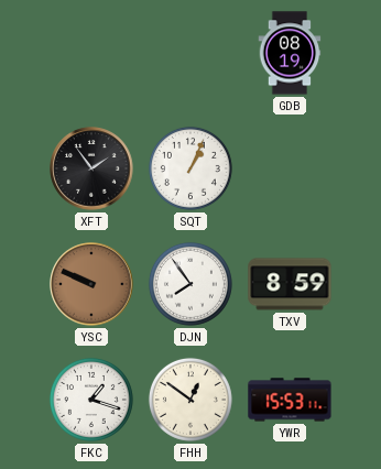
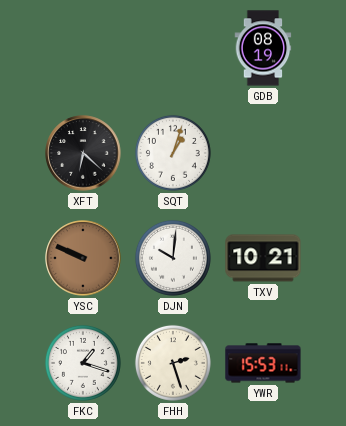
XFT: 1:54 -> 6:22
SQT: 1:04 -> 1:03
DJN: 7:54 -> 10:01
TXV: 8:59 -> 10:21
FHH: 12:51 -> 2:27
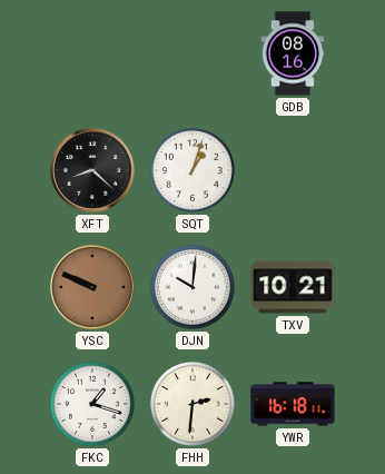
GDB: 08:19 -> 08:16
XFT: 6:22 -> 8:22
FHH: 2:27 -> 2:31
YWR: 15:53 -> 16:18
